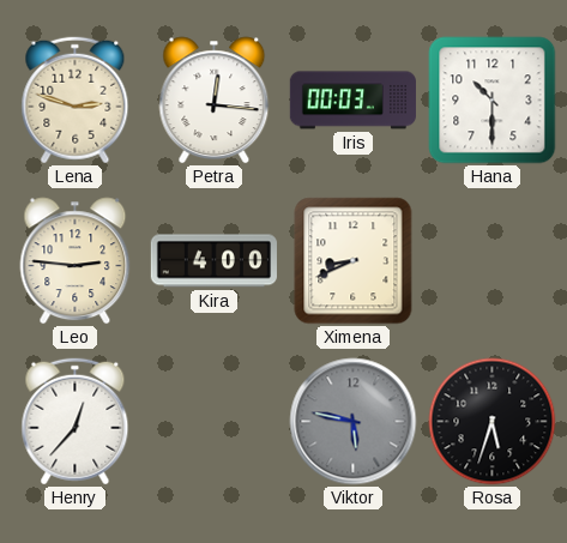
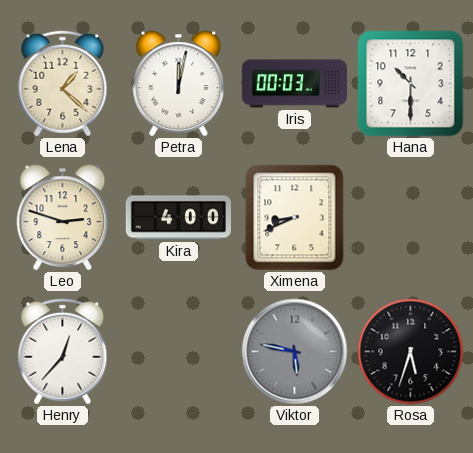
Lena: 2:48 -> 1:22
Petra: 12:16 -> 12:02
Leo: 2:46 -> 2:48
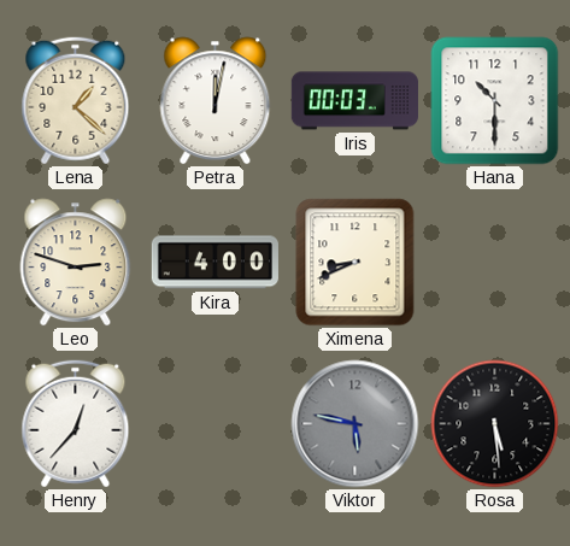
Rosa: 5:33 -> 5:29
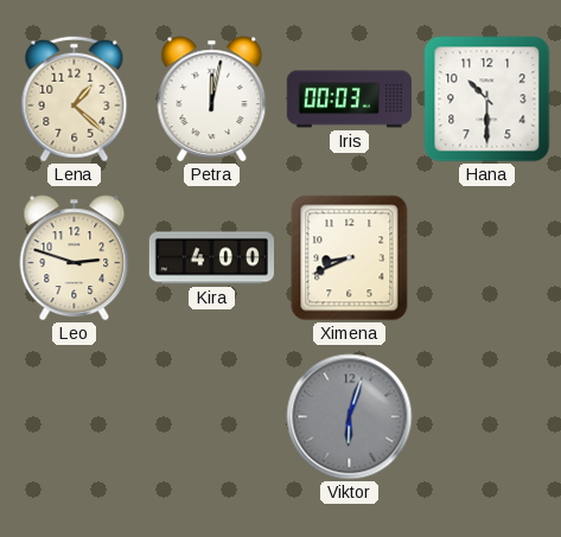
Henry: 12:37 -> none
Viktor: 5:47 -> 6:03
Rosa: 5:29 -> none
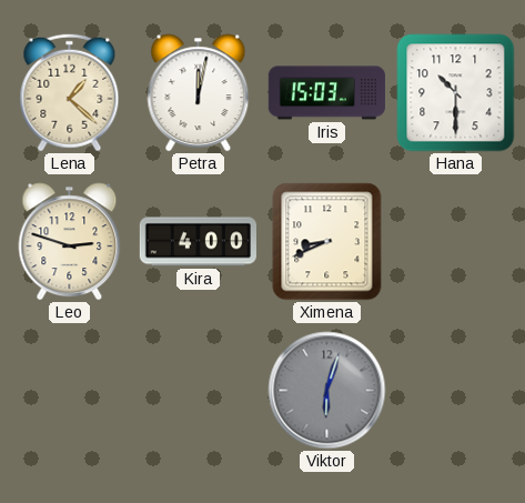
Iris: 00:03 -> 15:03
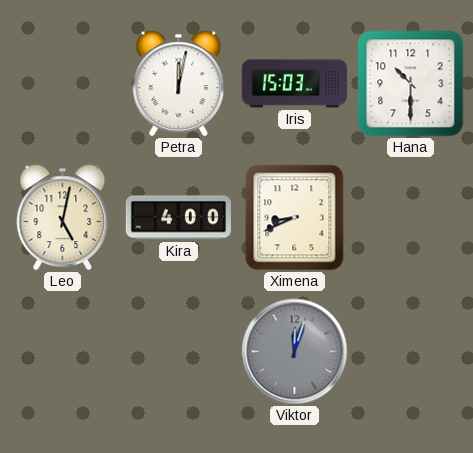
Lena: 1:22 -> none
Leo: 2:48 -> 5:02
Viktor: 6:03 -> 12:03
